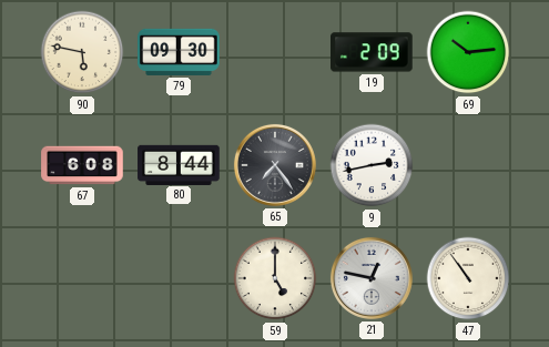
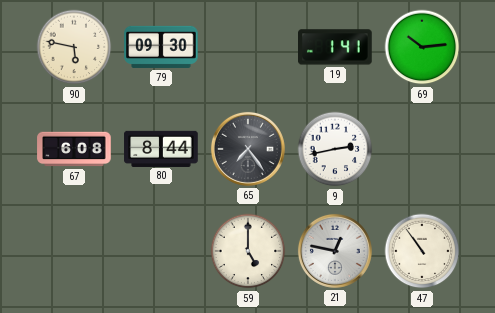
19: 2:09 -> 1:41
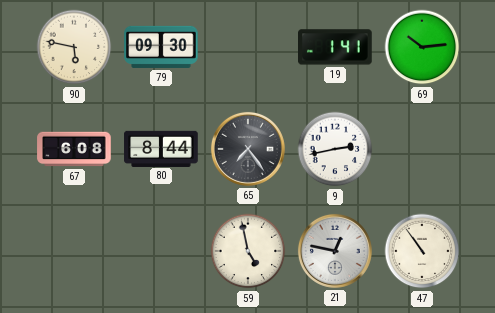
59: 5:00 -> 4:58
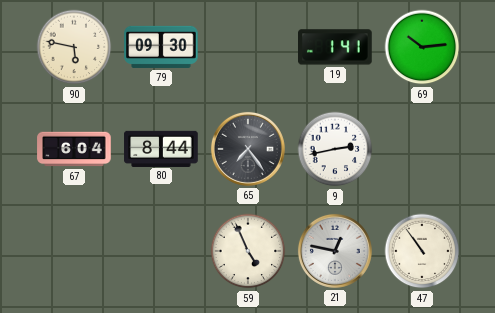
67: 6:08 -> 6:04
59: 4:58 -> 4:56
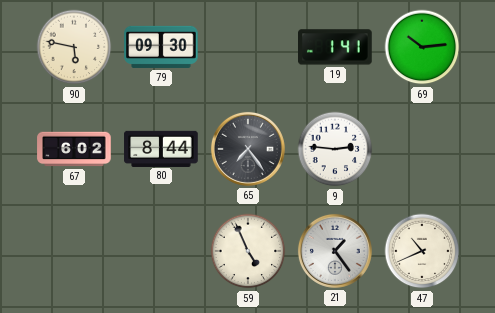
67: 6:04 -> 6:02
9: 2:43 -> 2:46
21: 12:47 -> 1:24
47: 10:54 -> 10:41
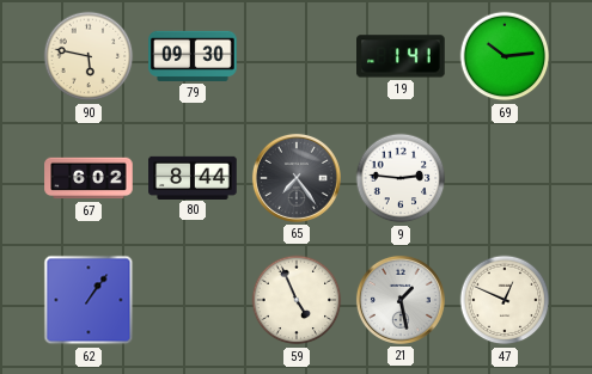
62: none -> 1:06
21: 1:24 -> 1:28
47: 10:41 -> 12:49
